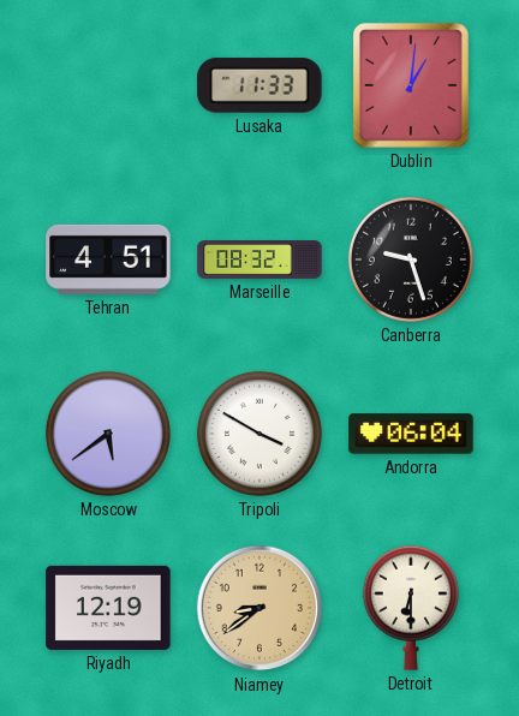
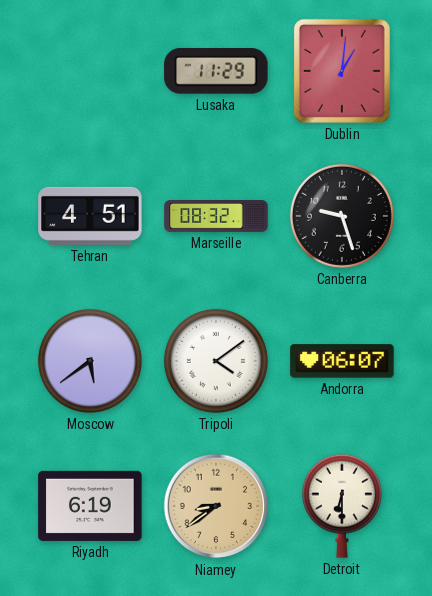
Lusaka: 11:33 -> 11:29
Tripoli: 3:50 -> 4:09
Andorra: 06:04 -> 06:07
Riyadh: 12:19 -> 6:19
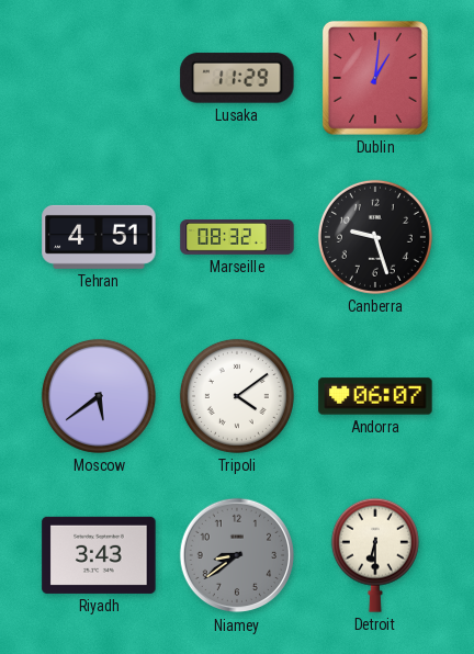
Riyadh: 6:19 -> 3:43
Niamey dial: champagne -> grey
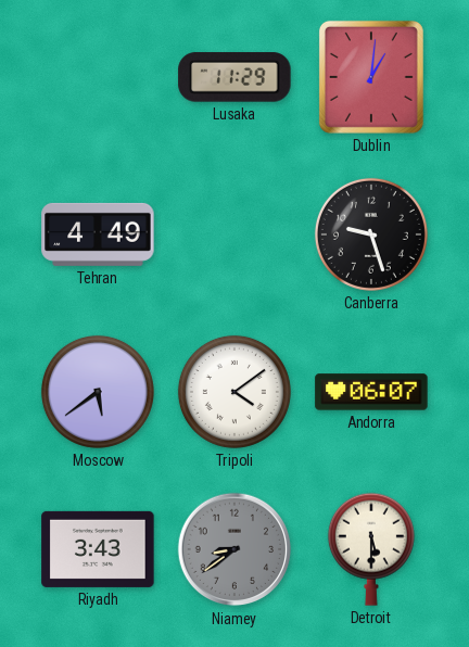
Tehran: 4:51 -> 4:49
Marseille: 08:32 -> none
Detroit: 6:30 -> 5:30
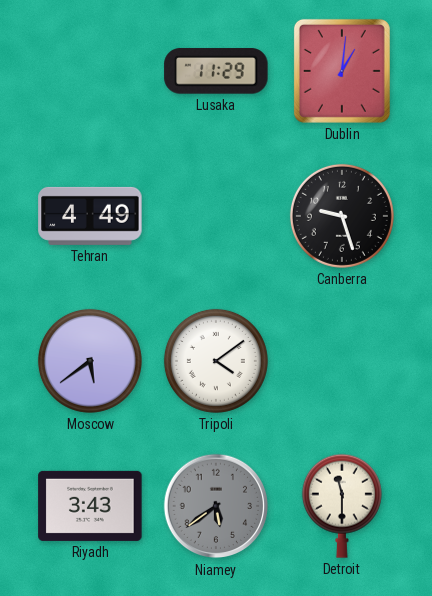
Andorra: 06:07 -> none
Niamey: 8:39 -> 5:39
Detroit: 5:30 -> 11:30
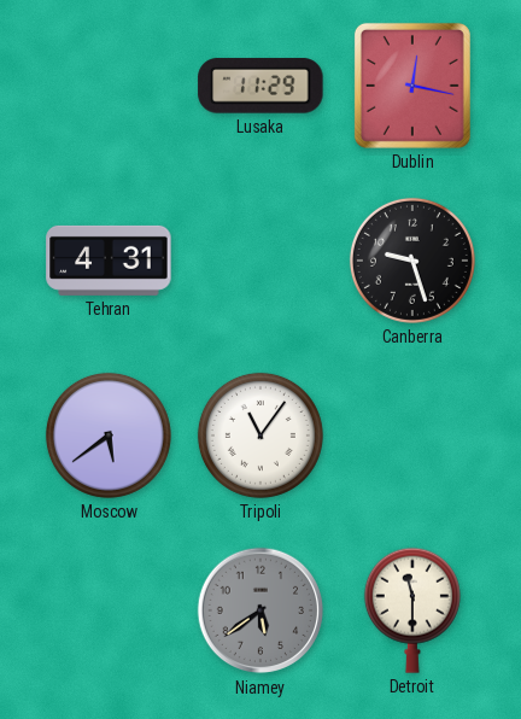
Dublin: 1:01 -> 12:17
Tehran: 4:49 -> 4:31
Tripoli: 4:09 -> 11:06
Riyadh: 3:43 -> none
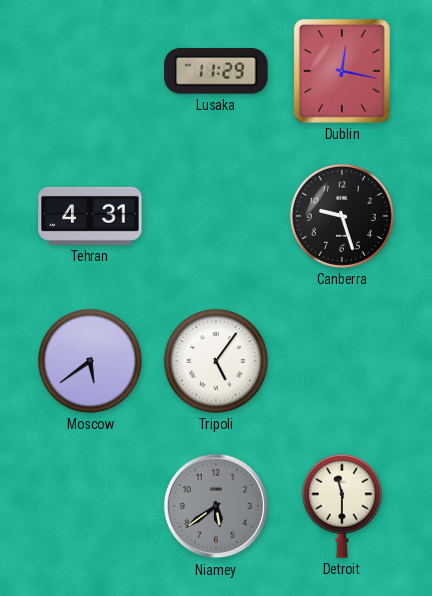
Tripoli: 11:06 -> 5:06
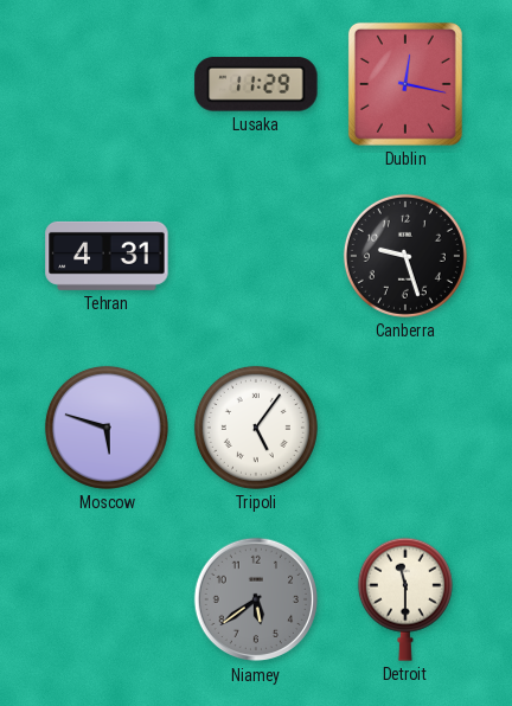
Moscow: 5:39 -> 5:48
